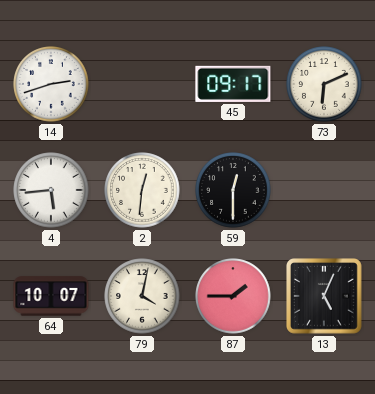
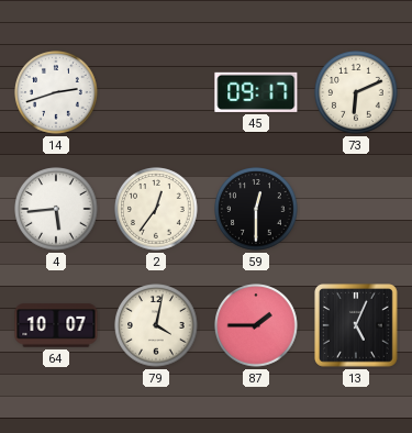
2: 12:31 -> 12:36
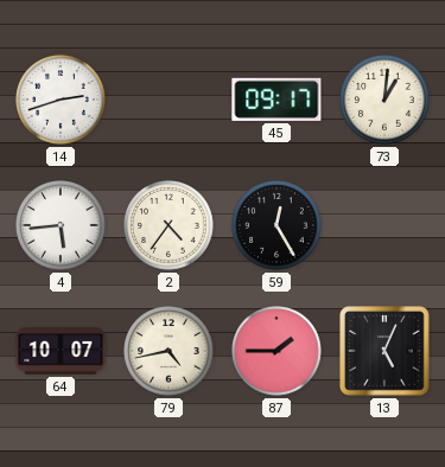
73: 6:11 -> 1:01
2: 12:36 -> 4:36
59: 12:30 -> 12:25
79: 4:02 -> 4:43
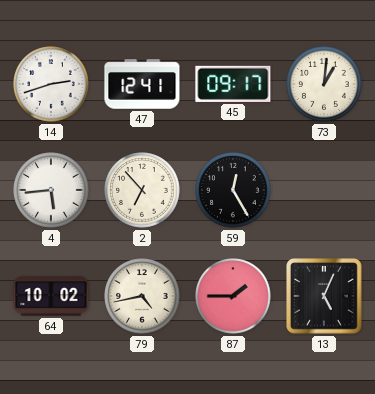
47: none -> 12:41
2: 4:36 -> 6:53
64: 10:07 -> 10:02
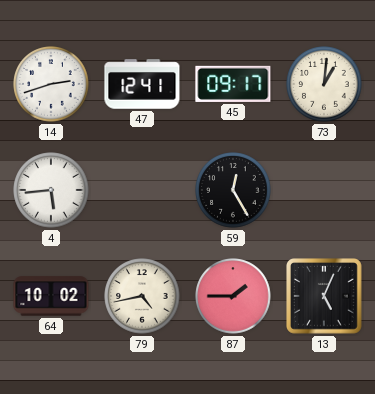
2: 6:53 -> none
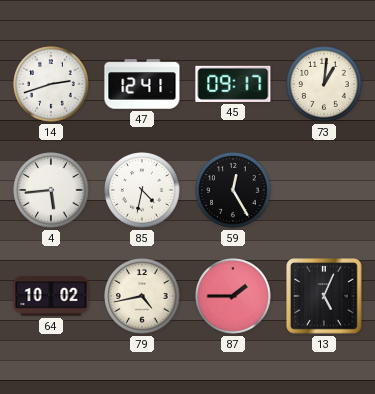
85: none -> 4:32
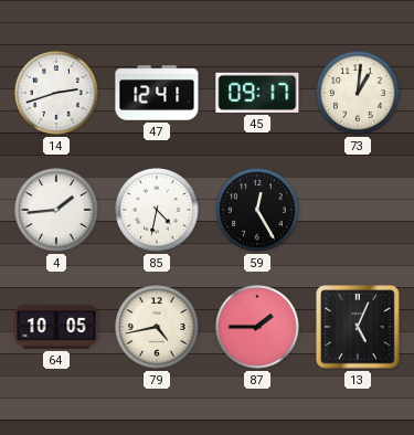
4: 5:44 -> 1:44
64: 10:02 -> 10:05
